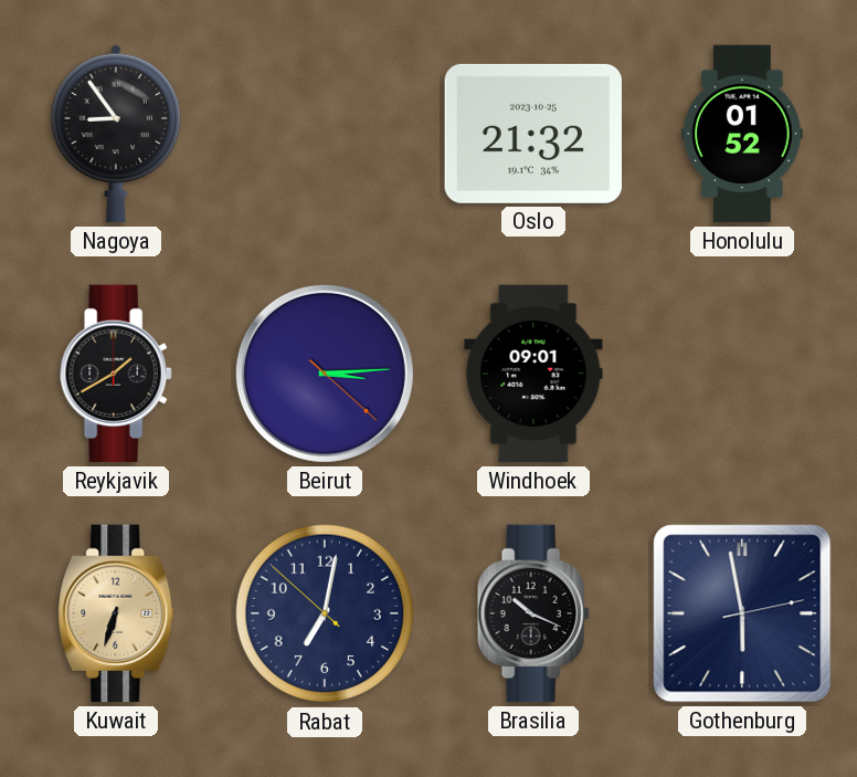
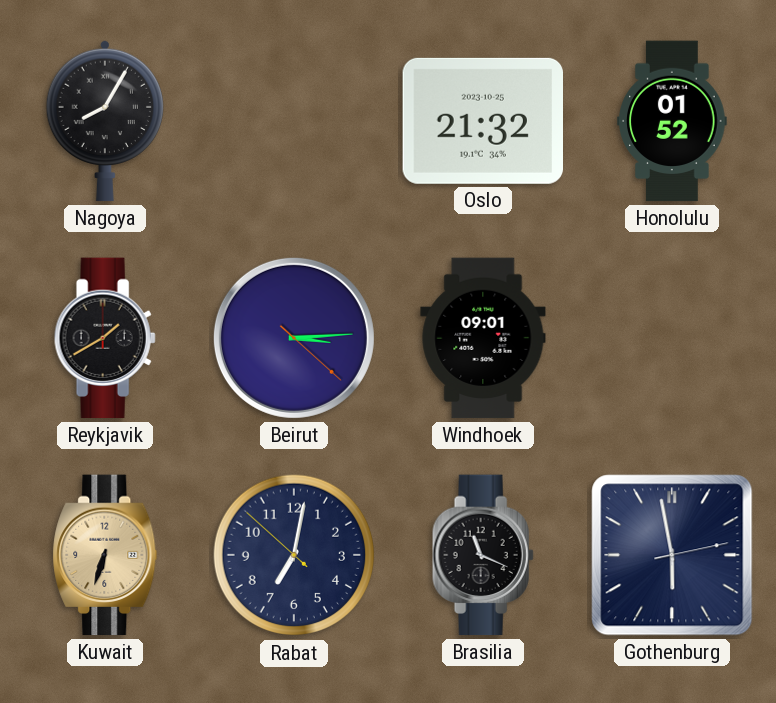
Nagoya: 8:54 -> 8:05
Brasilia: 10:19 -> 11:19
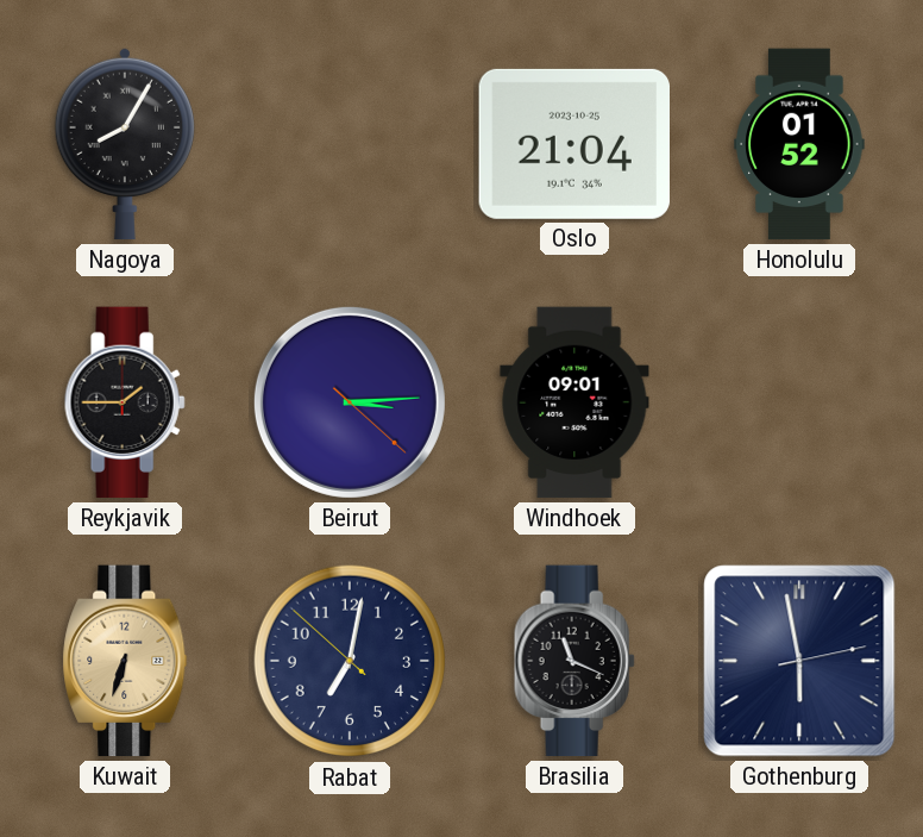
Oslo: 21:32 -> 21:04
Reykjavik: 1:40 -> 1:45
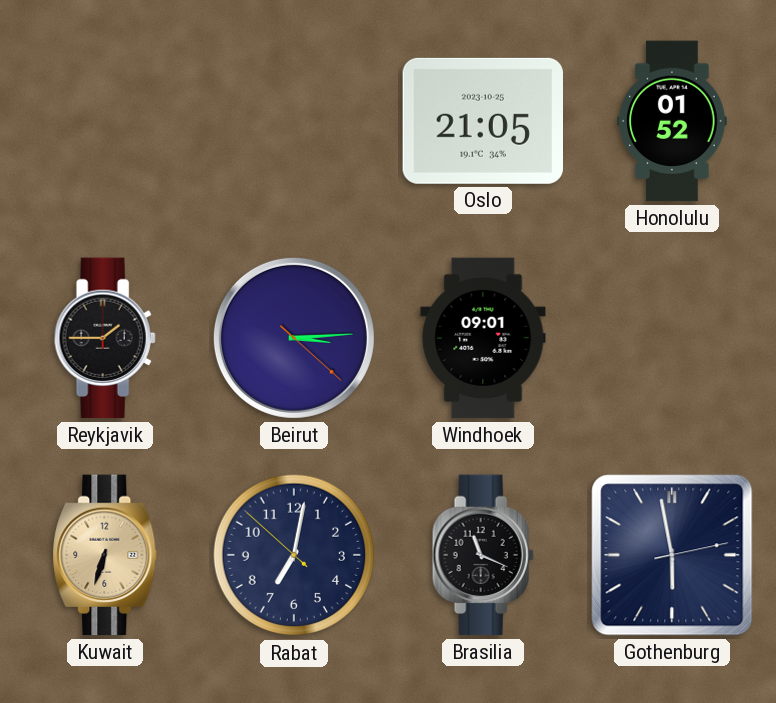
Nagoya: 8:05 -> none
Oslo: 21:04 -> 21:05
